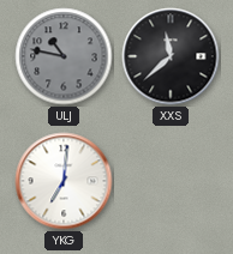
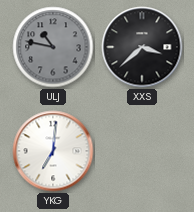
XXS: 11:38 -> 3:38
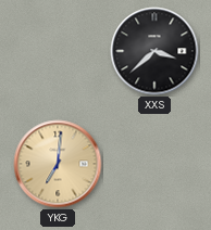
ULJ: 10:47 -> none
YKG dial: white -> champagne
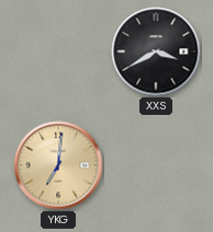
XXS: 3:38 -> 3:40
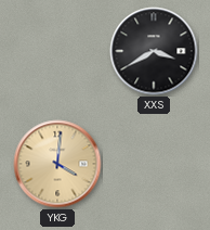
YKG: 7:01 -> 4:01
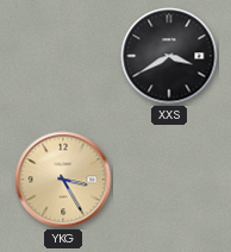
YKG: 4:01 -> 3:25
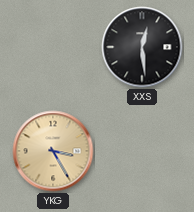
XXS: 3:40 -> 12:29
